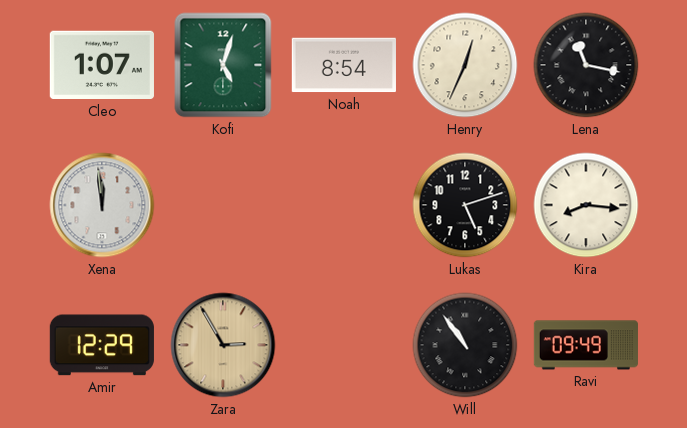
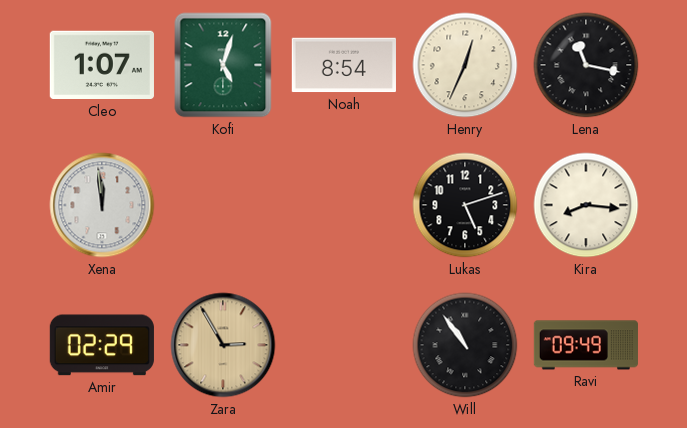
Amir: 12:29 -> 02:29
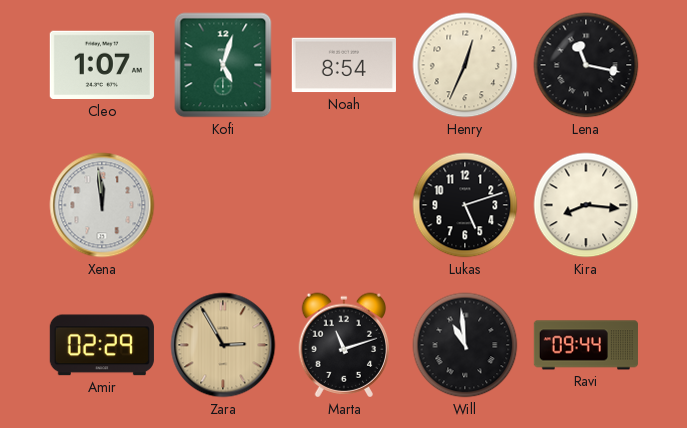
Marta: none -> 11:12
Will: 10:54 -> 10:59
Ravi: 09:49 -> 09:44
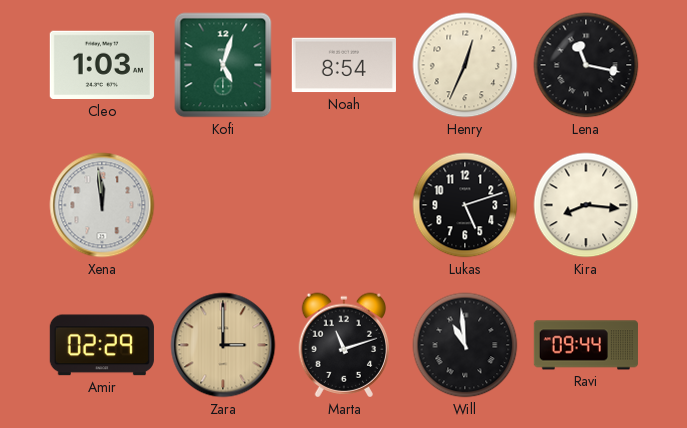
Cleo: 1:07 -> 1:03
Zara: 2:55 -> 3:00
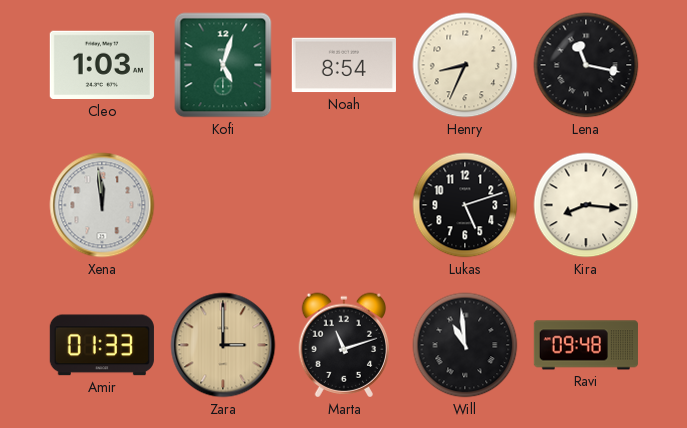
Henry: 12:34 -> 8:34
Amir: 02:29 -> 01:33
Ravi: 09:44 -> 09:48
